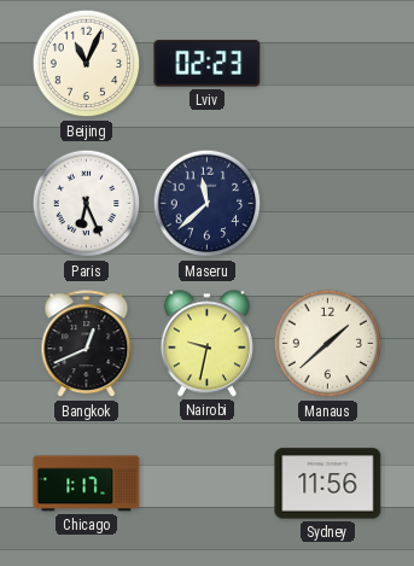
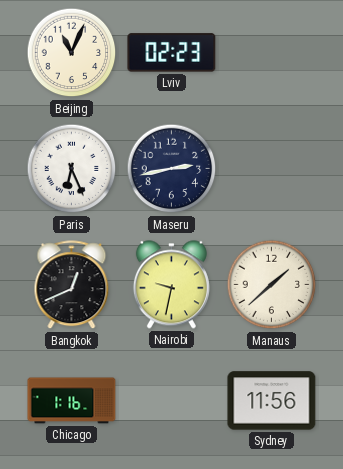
Maseru: 11:38 -> 2:43
Chicago: 1:17 -> 1:16
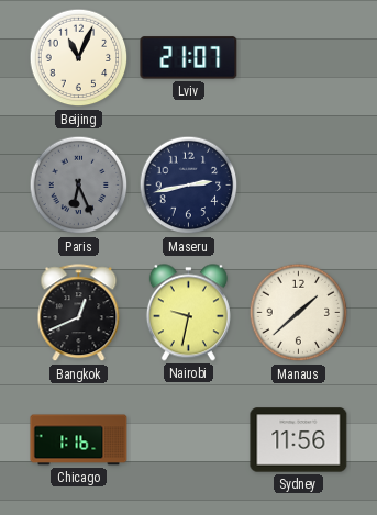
Lviv: 02:23 -> 21:07
Paris dial: white -> grey
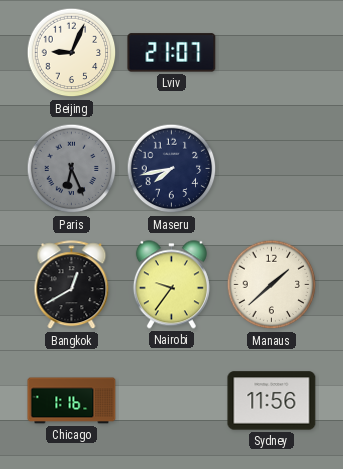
Beijing: 11:04 -> 9:04
Maseru: 2:43 -> 7:43
Bangkok: 12:41 -> 12:40
Nairobi: 9:32 -> 9:36
